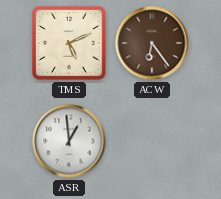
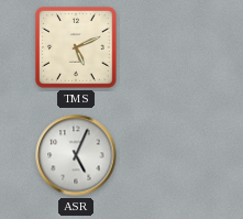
ACW: 6:24 -> none
ASR: 12:59 -> 5:04
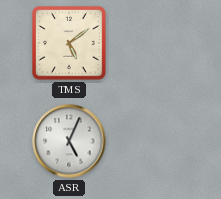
TMS: 5:11 -> 5:09
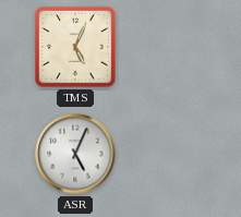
TMS: 5:09 -> 5:04
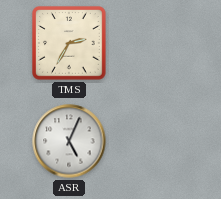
TMS: 5:04 -> 2:35
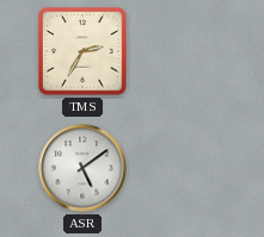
ASR: 5:04 -> 5:09
